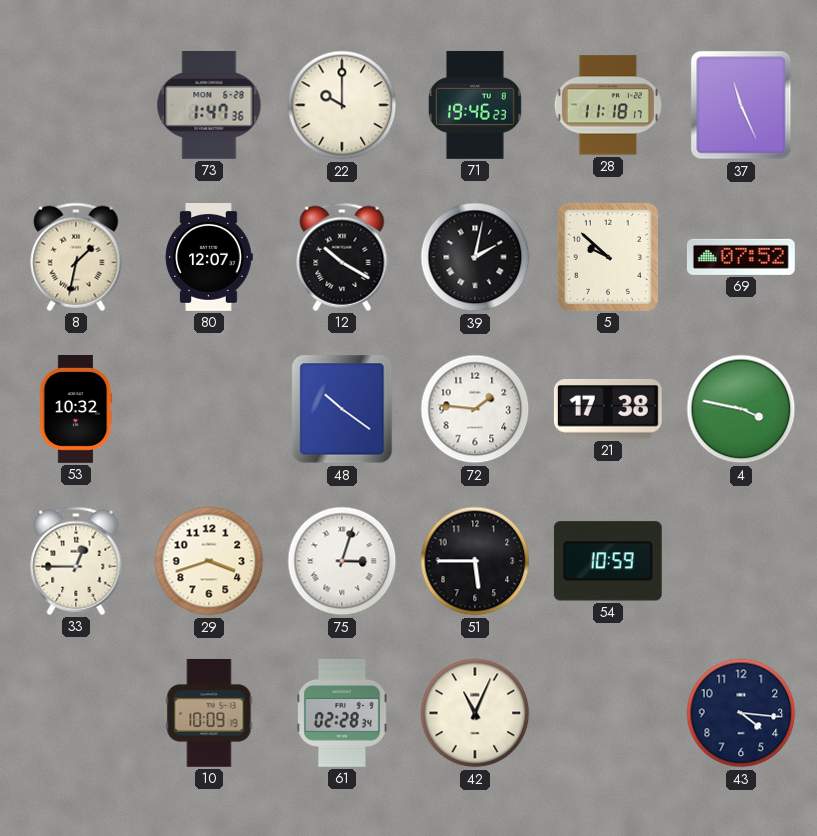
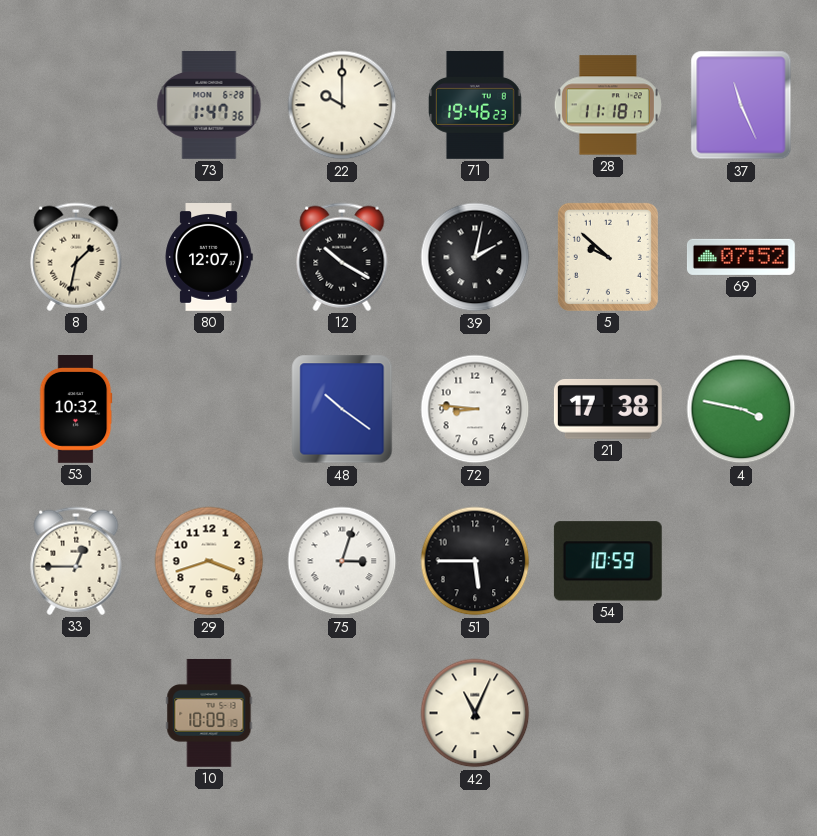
72: 1:46 -> 8:46
61: 02:28 -> none
43: 4:16 -> none
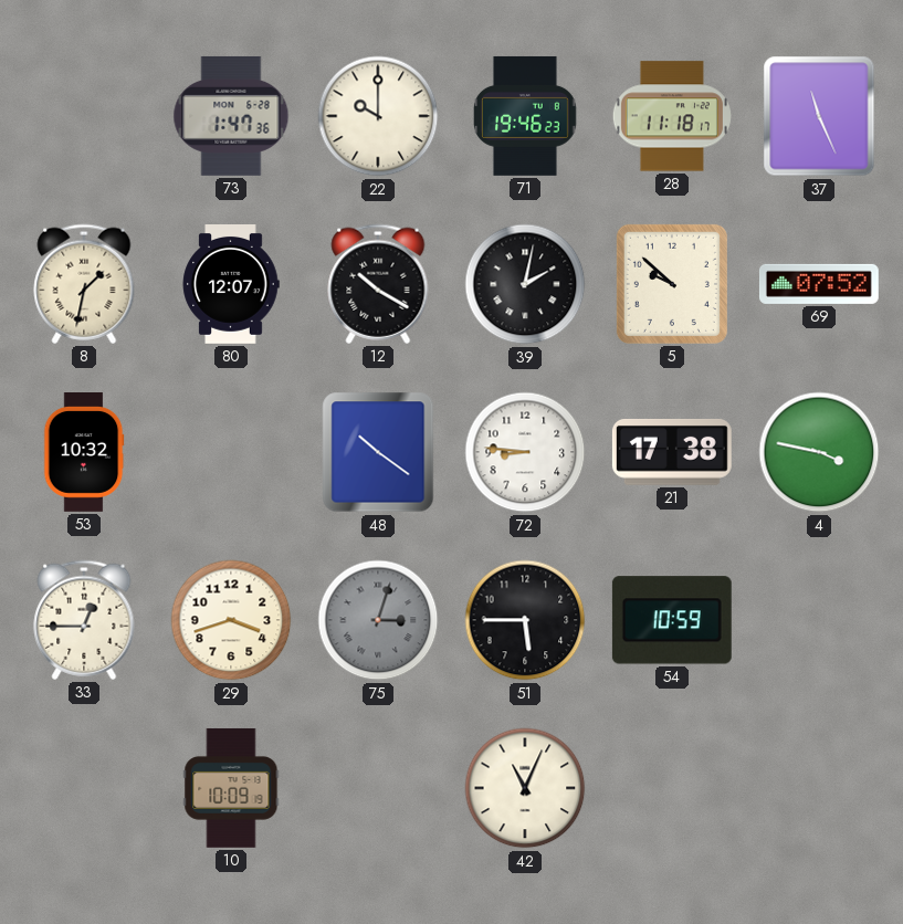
75 dial: white -> grey
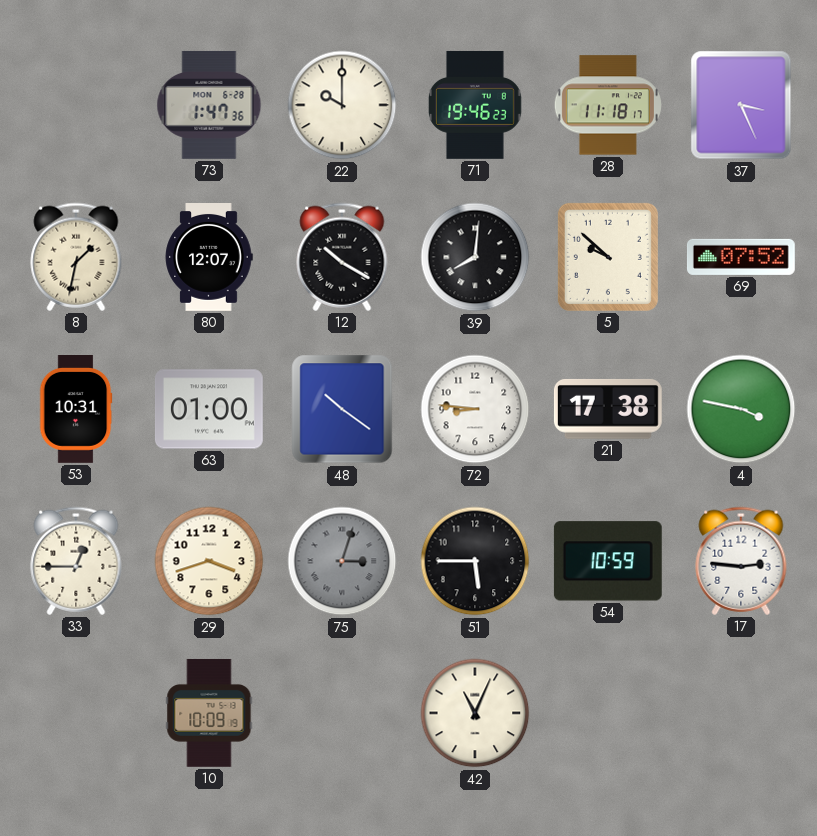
37: 11:26 -> 3:26
39: 2:02 -> 8:01
53: 10:32 -> 10:31
63: none -> 01:00
17: none -> 2:46
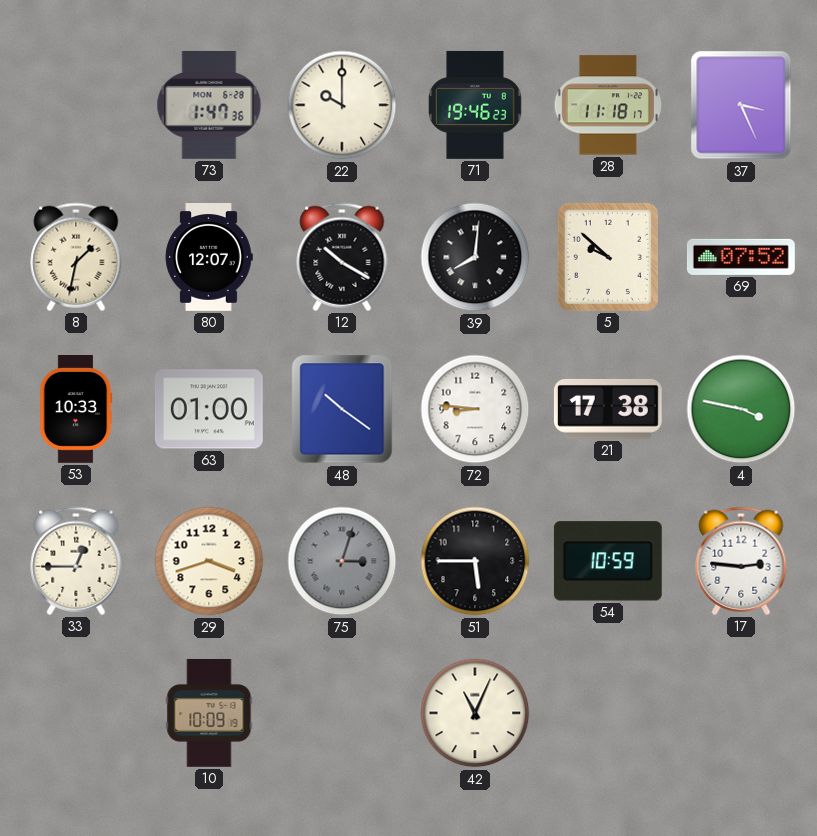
53: 10:31 -> 10:33
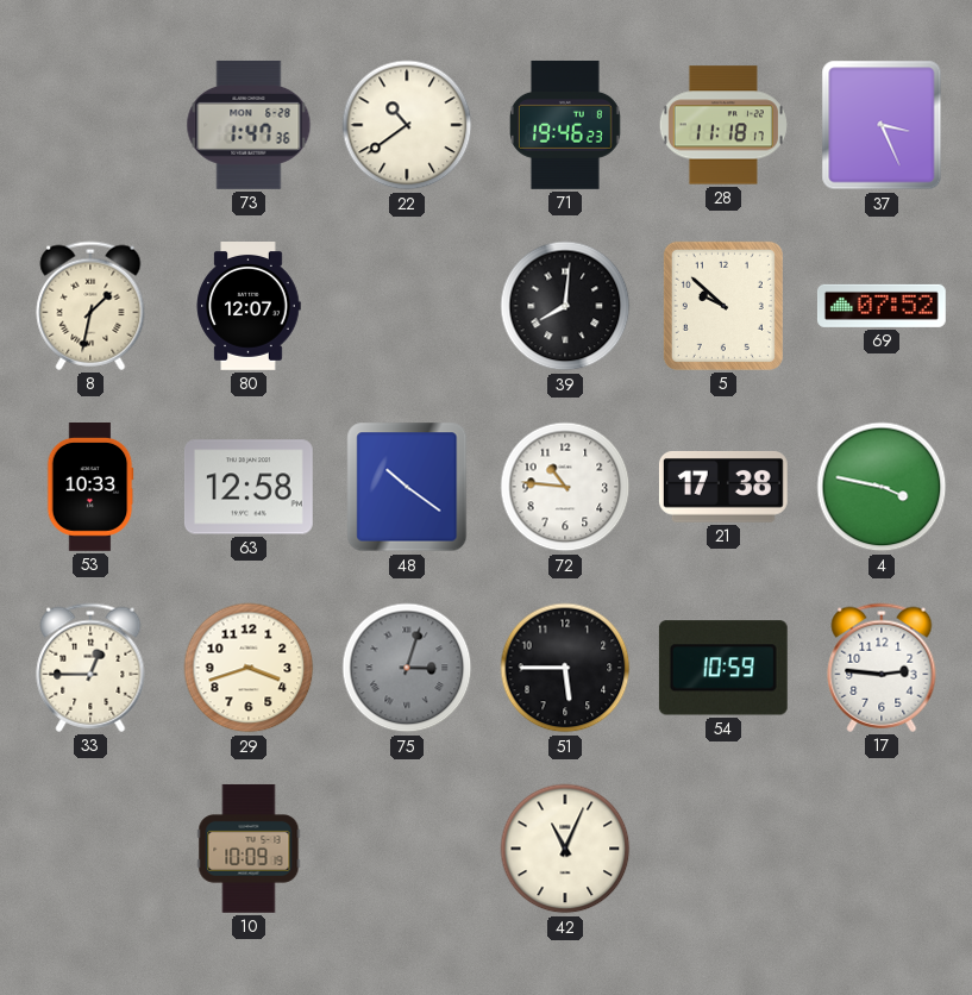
22: 10:00 -> 10:39
12: 10:20 -> none
63: 01:00 -> 12:58
72: 8:46 -> 10:46
